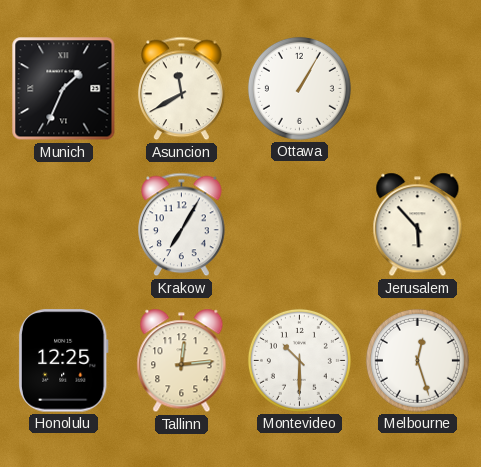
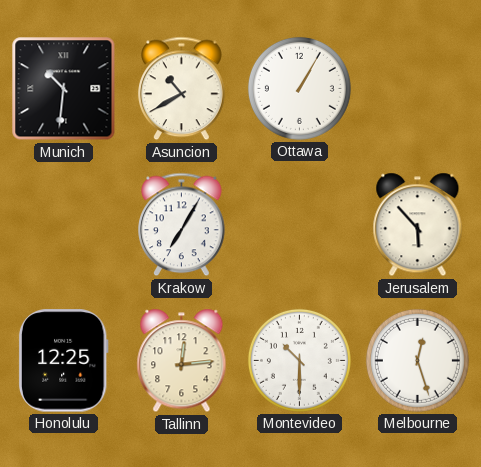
Munich: 1:34 -> 10:31
Asuncion: 11:40 -> 10:40
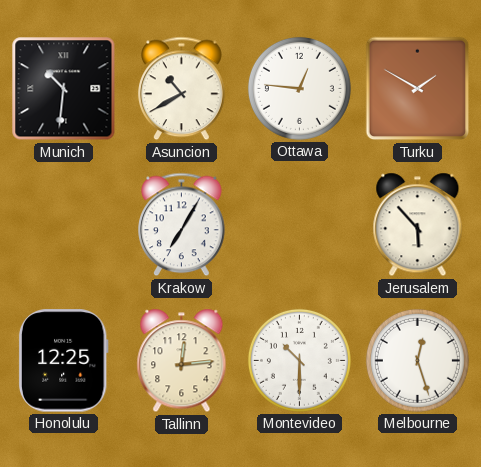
Ottawa: 1:05 -> 12:46
Turku: none -> 1:50
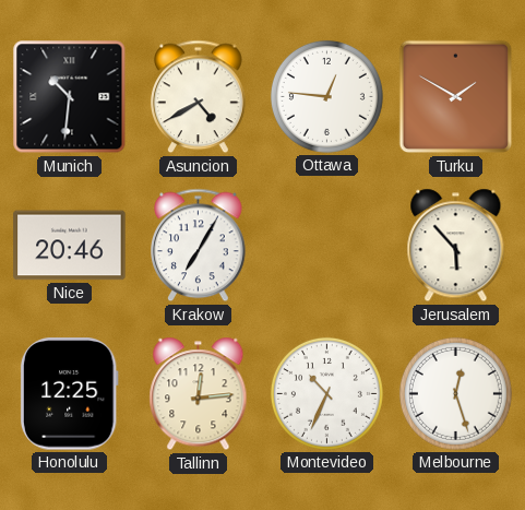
Asuncion: 10:40 -> 4:40
Nice: none -> 20:46
Montevideo: 10:30 -> 10:34
